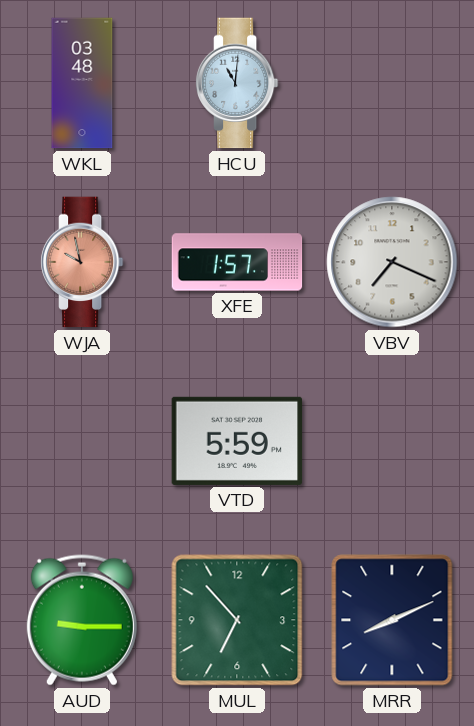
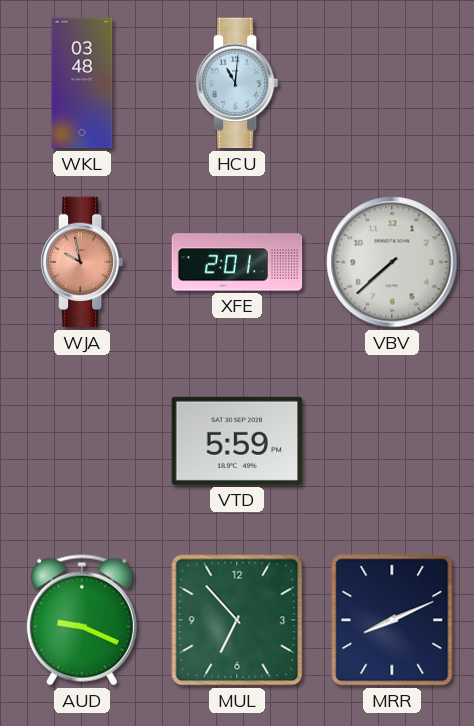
XFE: 1:57 -> 2:01
VBV: 7:19 -> 7:38
AUD: 9:15 -> 9:19
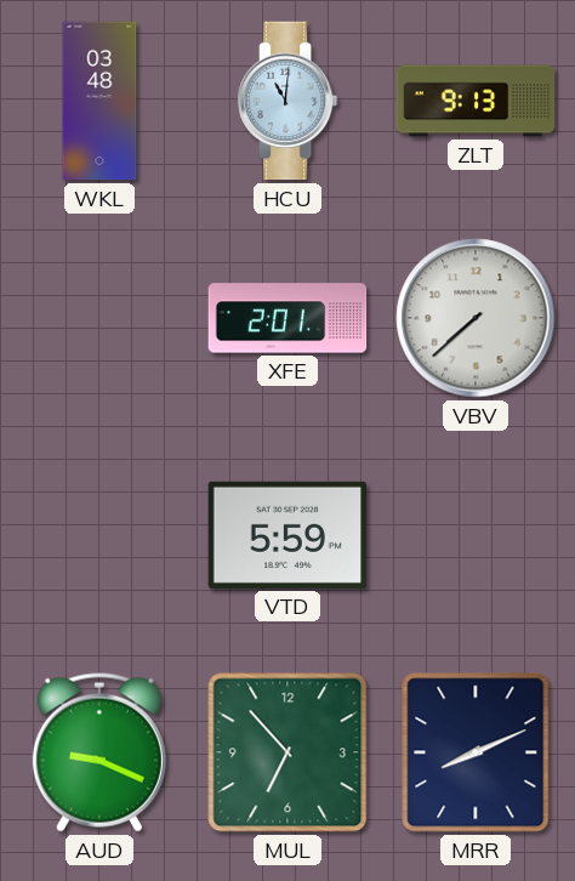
ZLT: none -> 9:13
WJA: 9:58 -> none
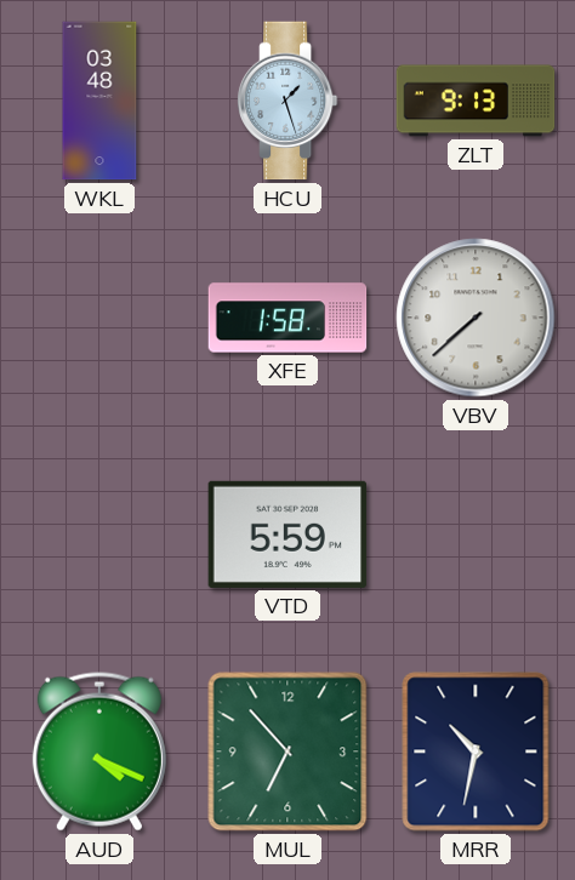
HCU: 11:01 -> 1:27
XFE: 2:01 -> 1:58
AUD: 9:19 -> 4:19
MRR: 8:11 -> 10:32
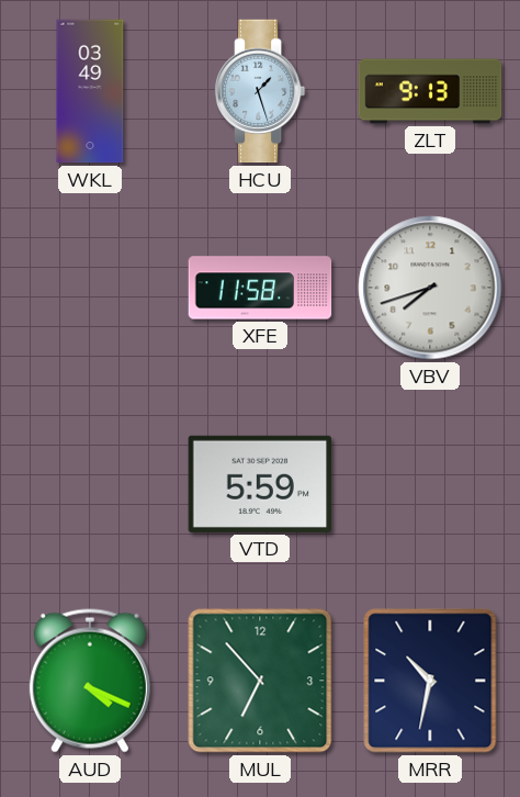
WKL: 03:48 -> 03:49
XFE: 1:58 -> 11:58
VBV: 7:38 -> 7:42
